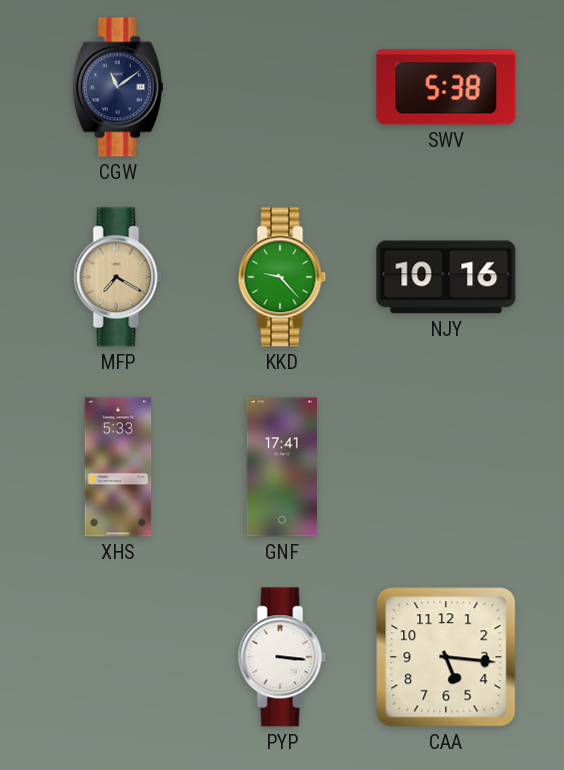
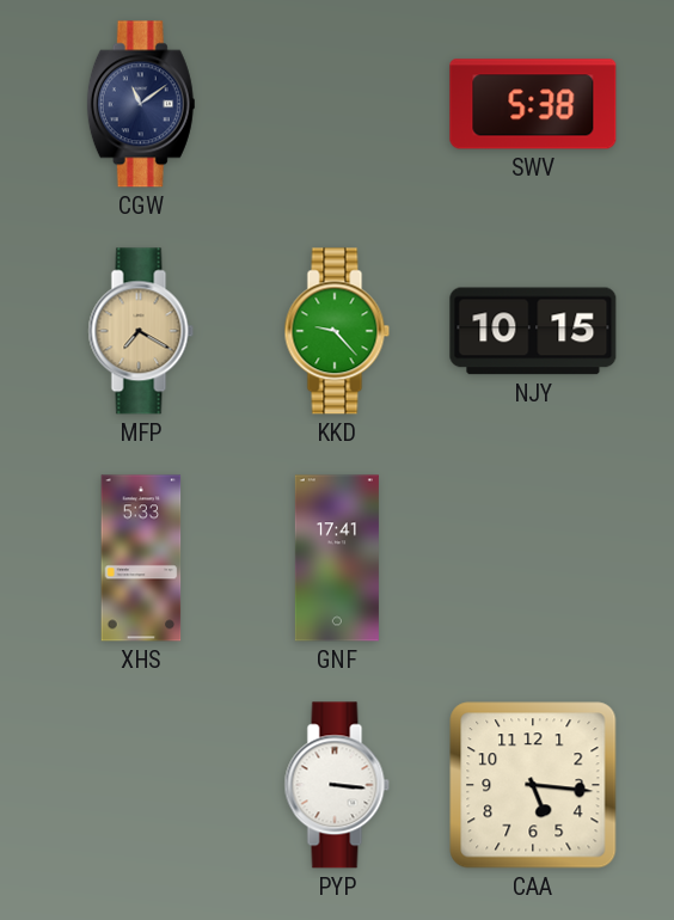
NJY: 10:16 -> 10:15
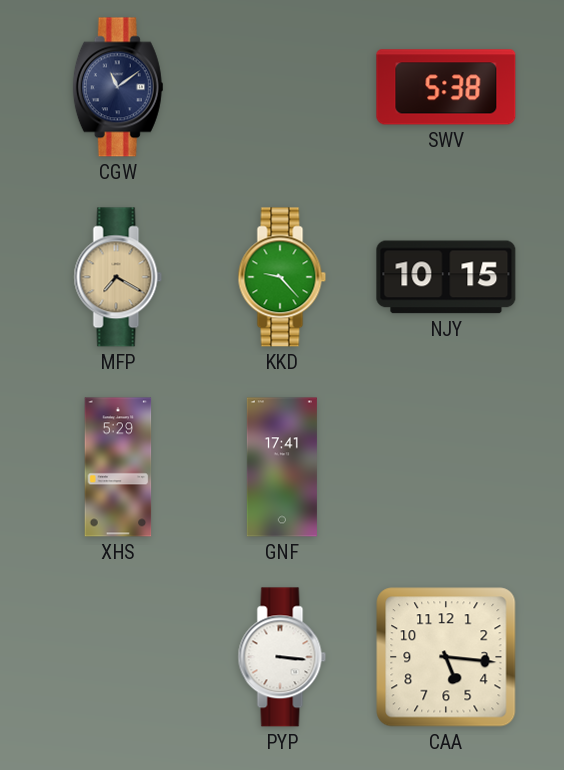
XHS: 5:33 -> 5:29
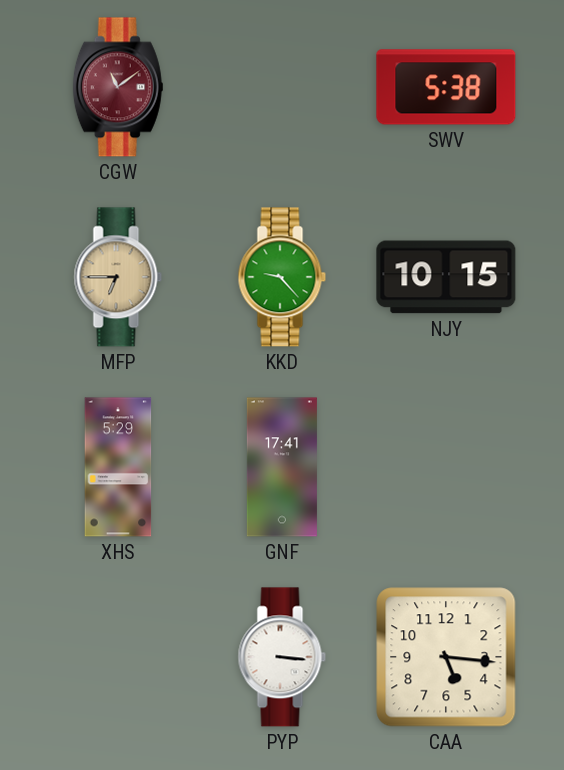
CGW dial: navy -> burgundy
MFP: 7:20 -> 6:45
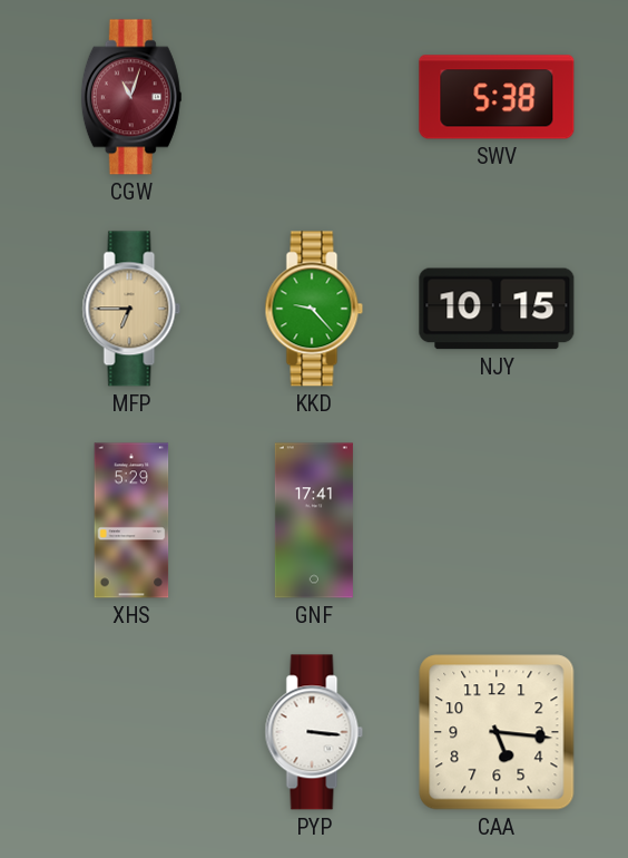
CGW: 11:09 -> 11:03
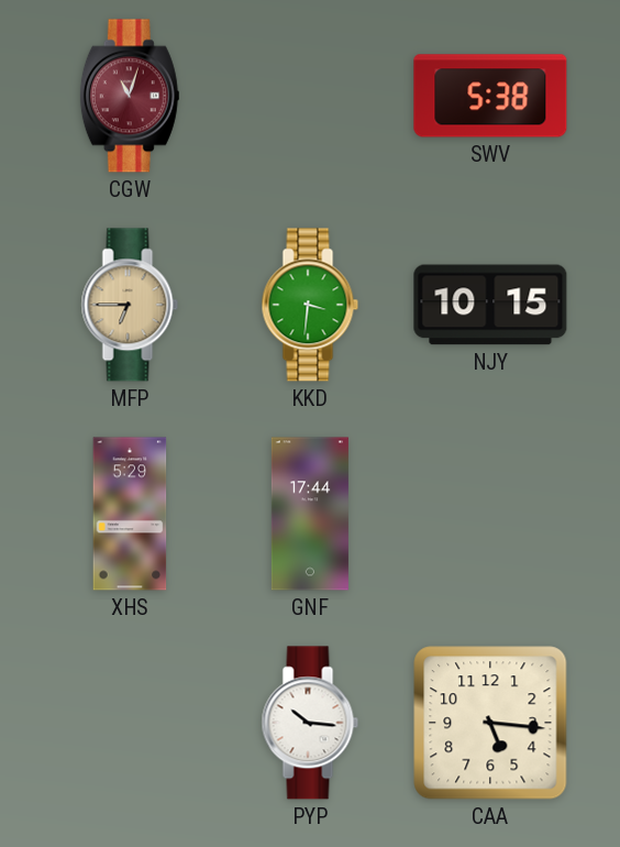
KKD: 9:23 -> 3:31
GNF: 17:41 -> 17:44
PYP: 3:16 -> 10:16
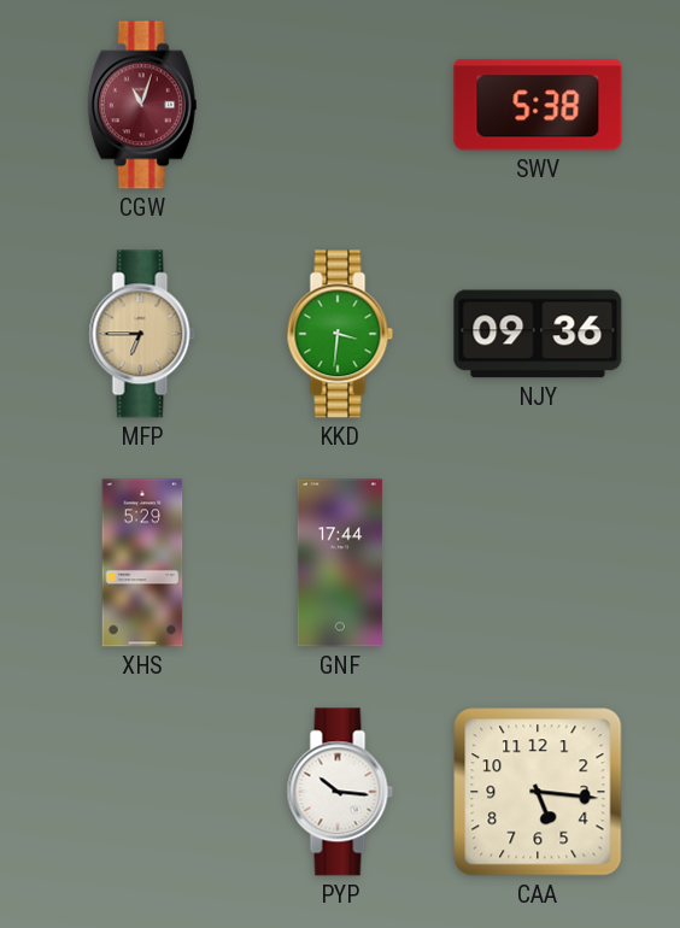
NJY: 10:15 -> 09:36
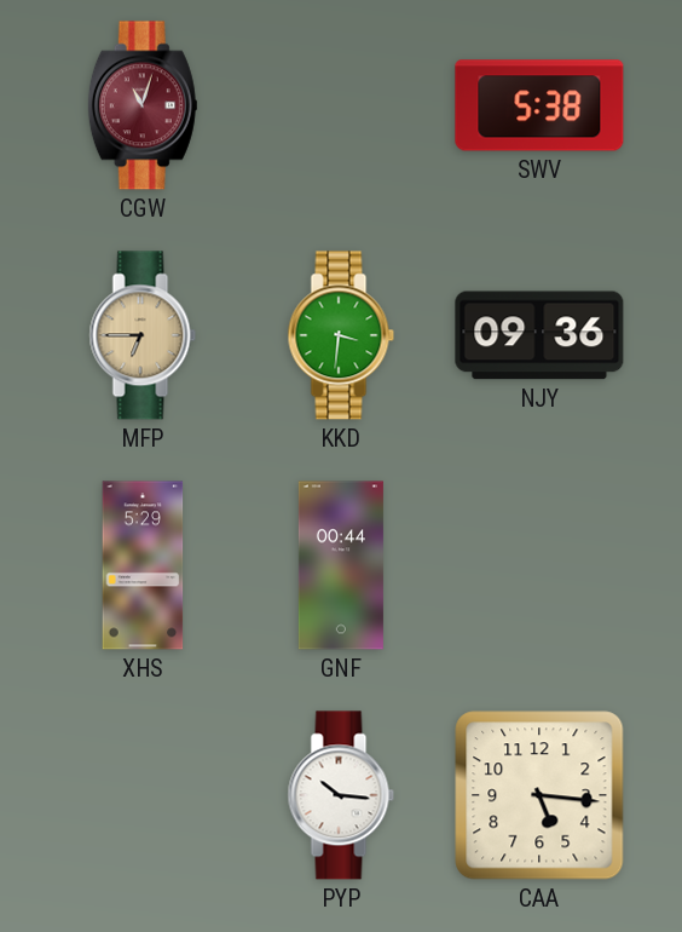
GNF: 17:44 -> 00:44
